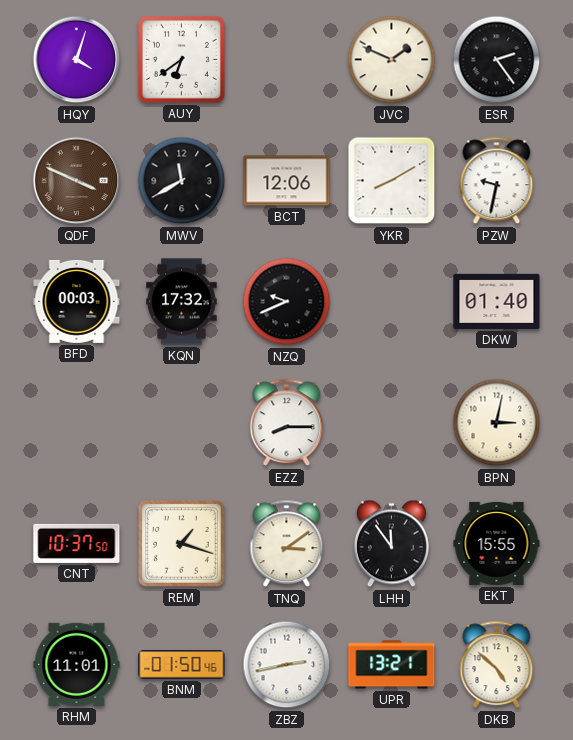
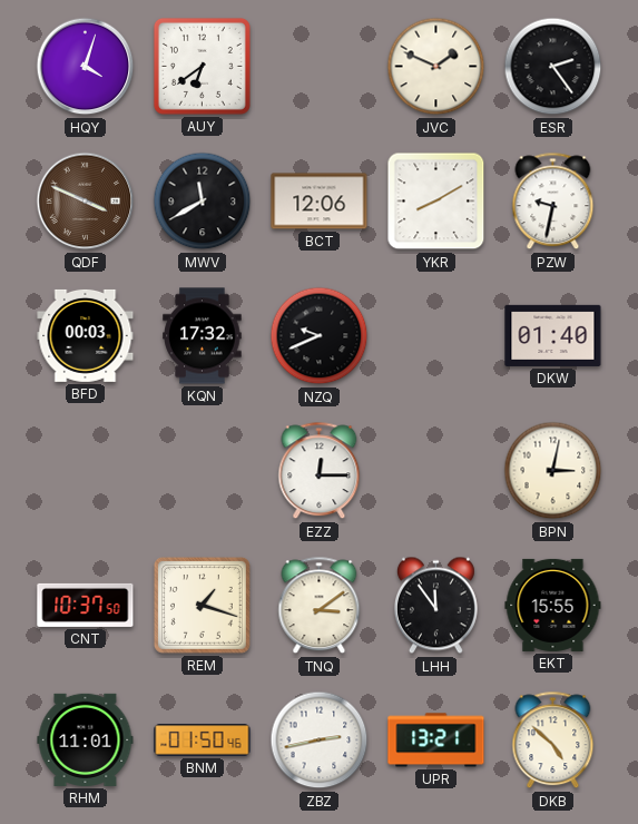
EZZ: 8:15 -> 12:15
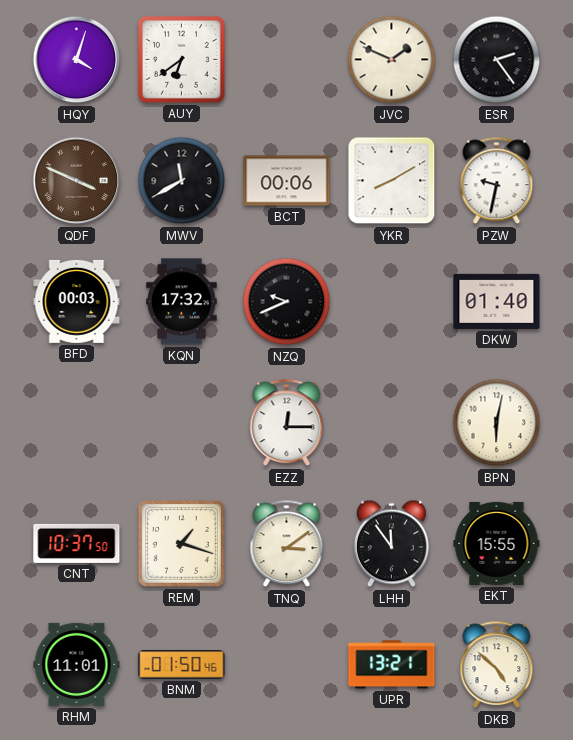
BCT: 12:06 -> 00:06
BPN: 3:02 -> 6:02
ZBZ: 2:43 -> none
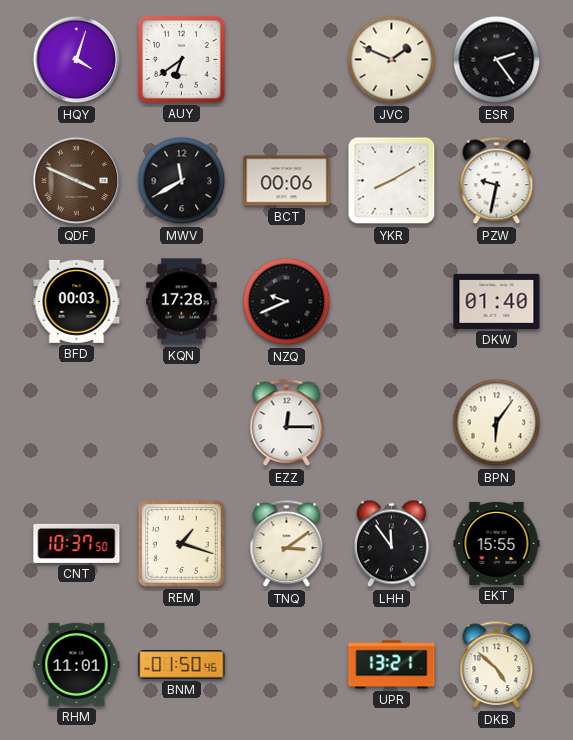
KQN: 17:32 -> 17:28
BPN: 6:02 -> 6:06
